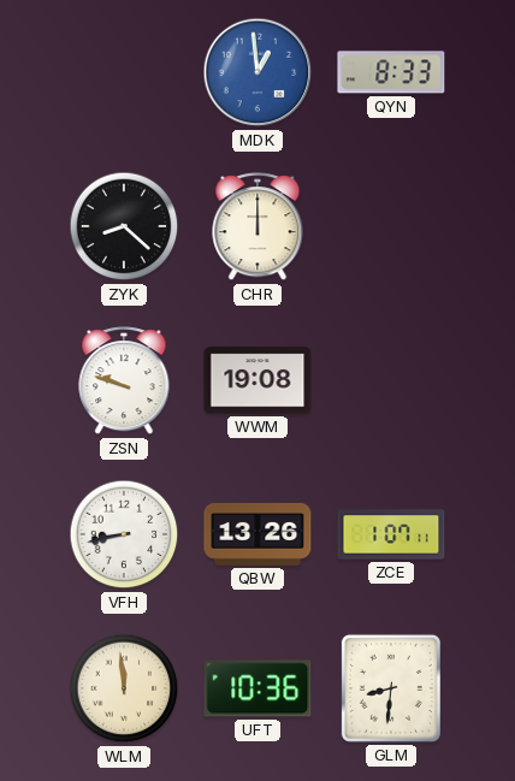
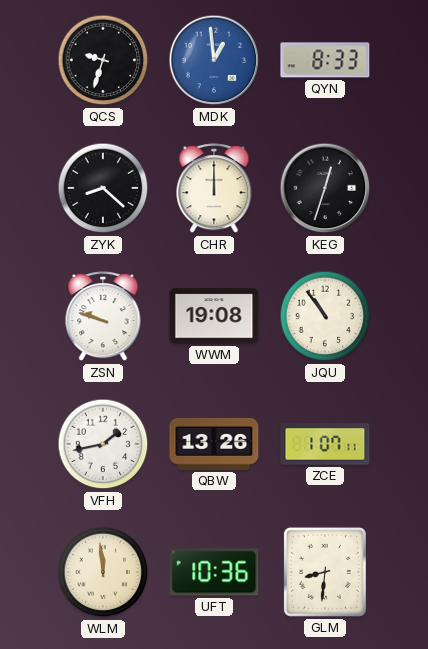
QCS: none -> 9:33
KEG: none -> 12:33
JQU: none -> 10:54
VFH: 8:43 -> 1:43
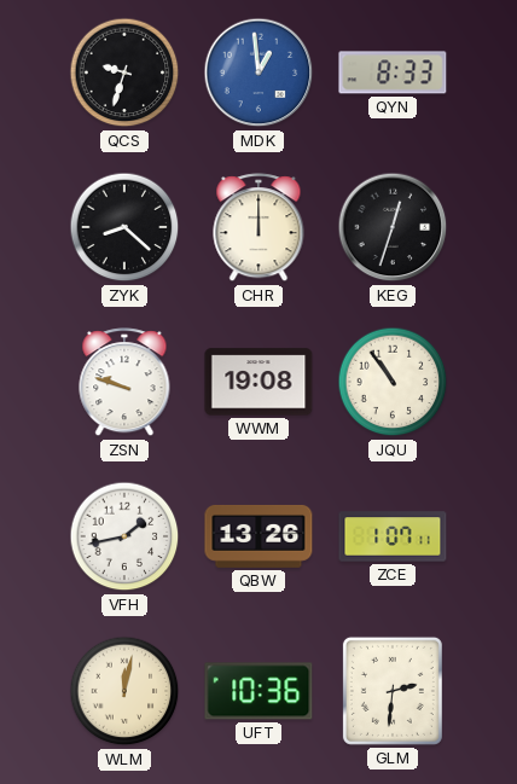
WLM: 11:59 -> 12:02
GLM: 8:31 -> 2:31
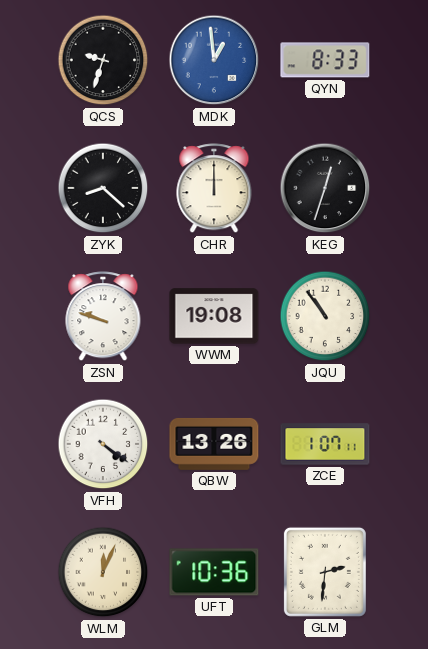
VFH: 1:43 -> 4:21
WLM: 12:02 -> 12:04
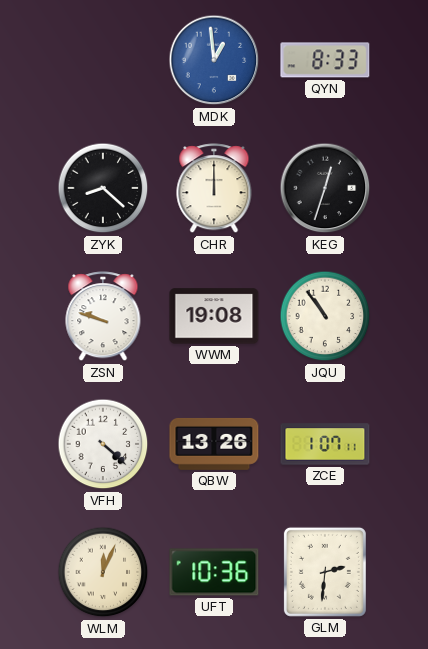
QCS: 9:33 -> none
VFH: 4:21 -> 4:22
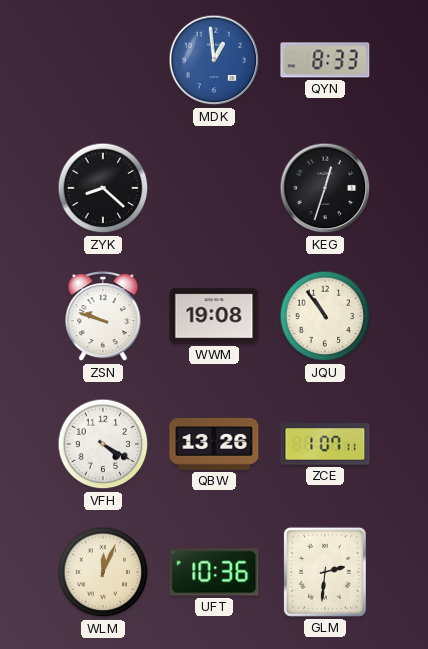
CHR: 12:00 -> none
VFH: 4:22 -> 4:20
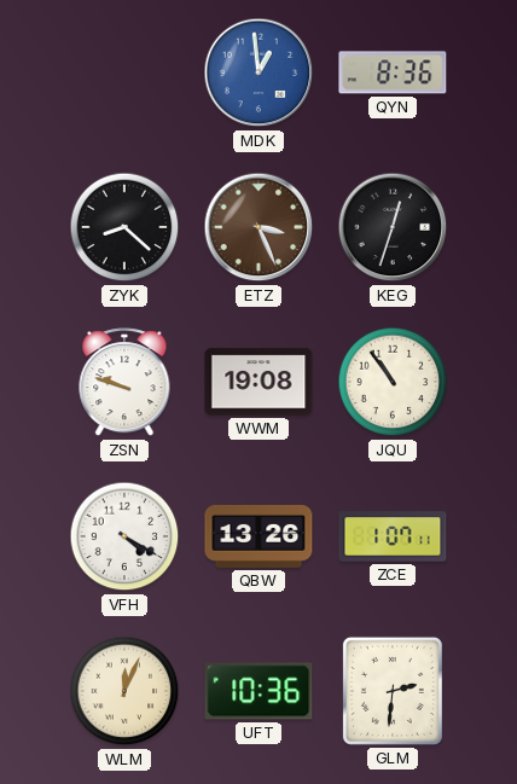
QYN: 8:33 -> 8:36
ETZ: none -> 3:26
